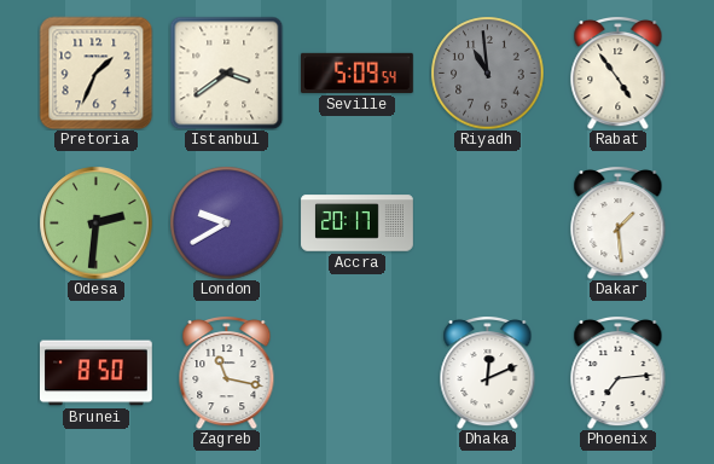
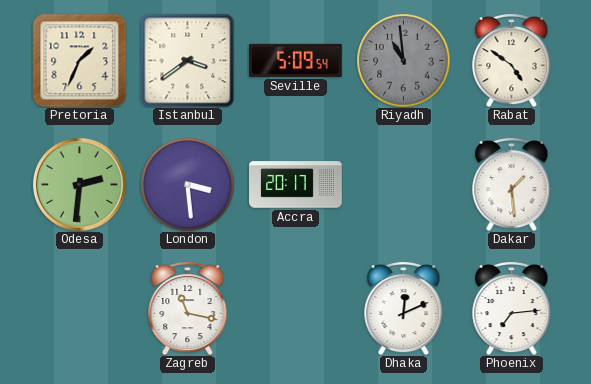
Rabat: 4:54 -> 4:51
London: 9:40 -> 3:29
Brunei: 8:50 -> none
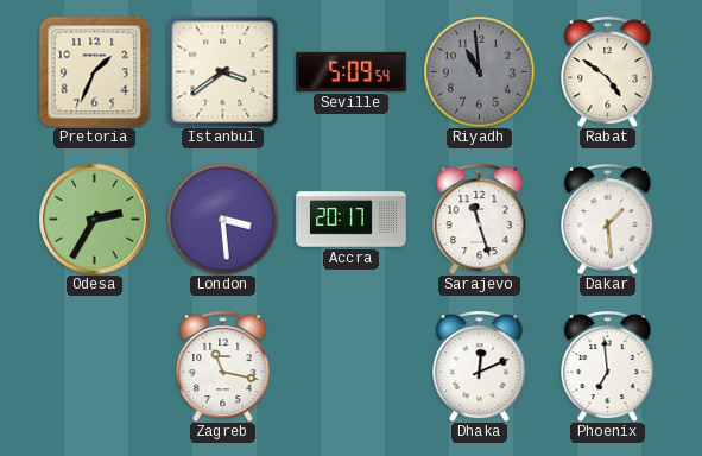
Odesa: 2:31 -> 2:35
Sarajevo: none -> 11:27
Phoenix: 7:14 -> 6:59
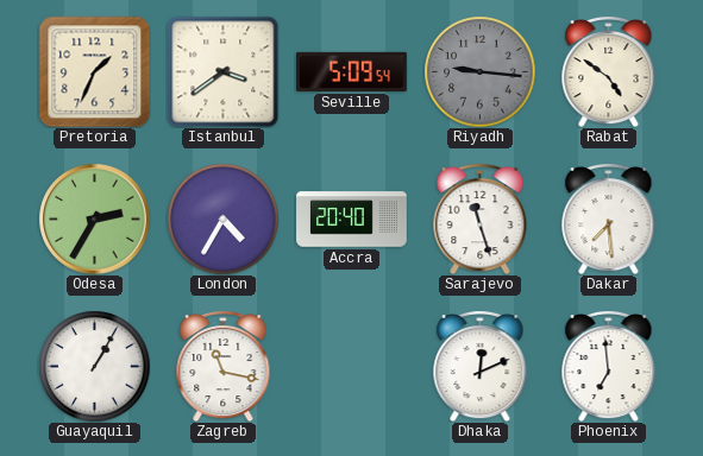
Riyadh: 10:59 -> 9:16
London: 3:29 -> 4:35
Accra: 20:17 -> 20:40
Dakar: 1:29 -> 7:29
Guayaquil: none -> 1:05
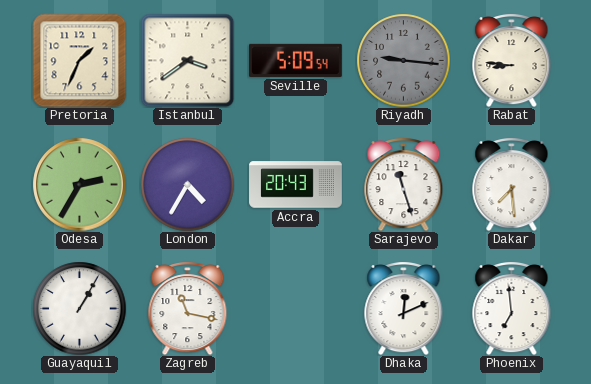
Rabat: 4:51 -> 8:46
Accra: 20:40 -> 20:43
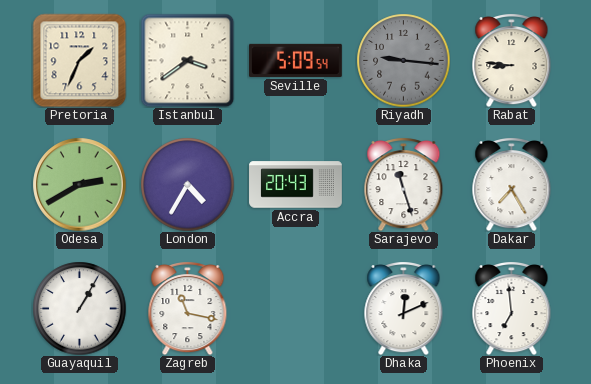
Odesa: 2:35 -> 2:40
Dakar: 7:29 -> 7:25
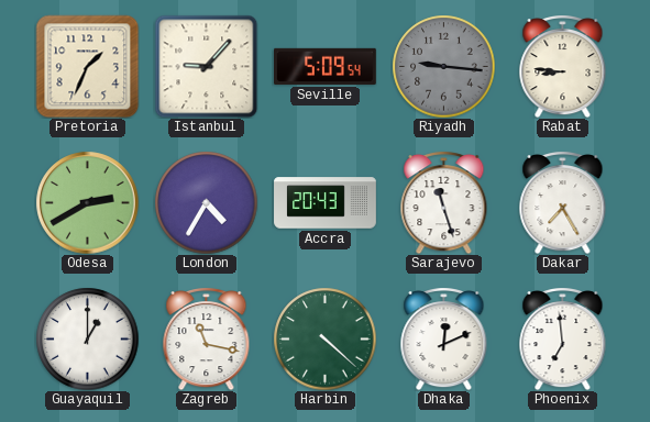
Istanbul: 3:39 -> 9:07
Guayaquil: 1:05 -> 1:00
Harbin: none -> 4:22
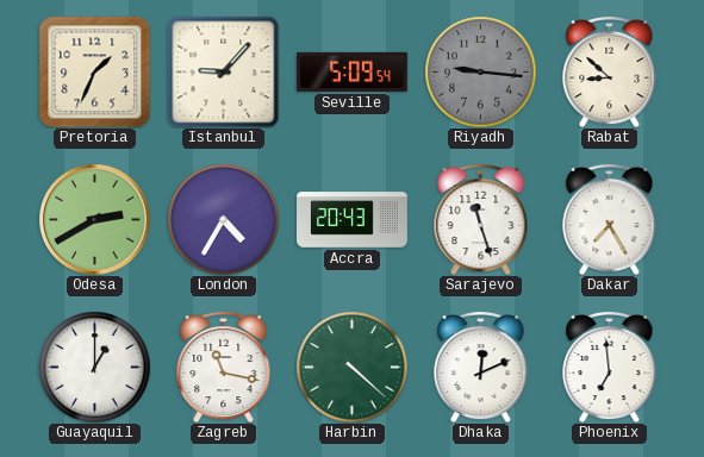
Rabat: 8:46 -> 8:52
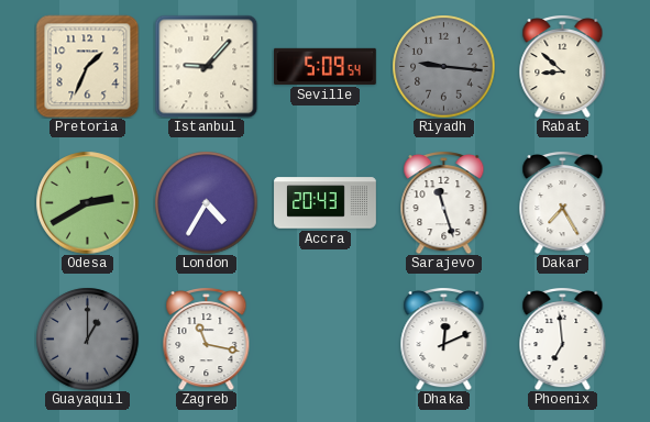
Guayaquil dial: white -> grey
Harbin: 4:22 -> none
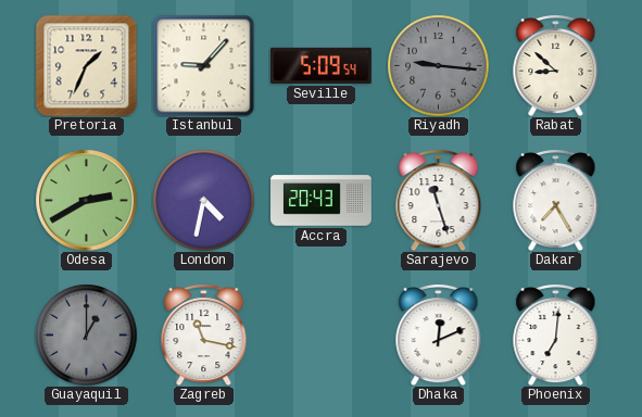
London: 4:35 -> 4:32
Phoenix: 6:59 -> 7:01
